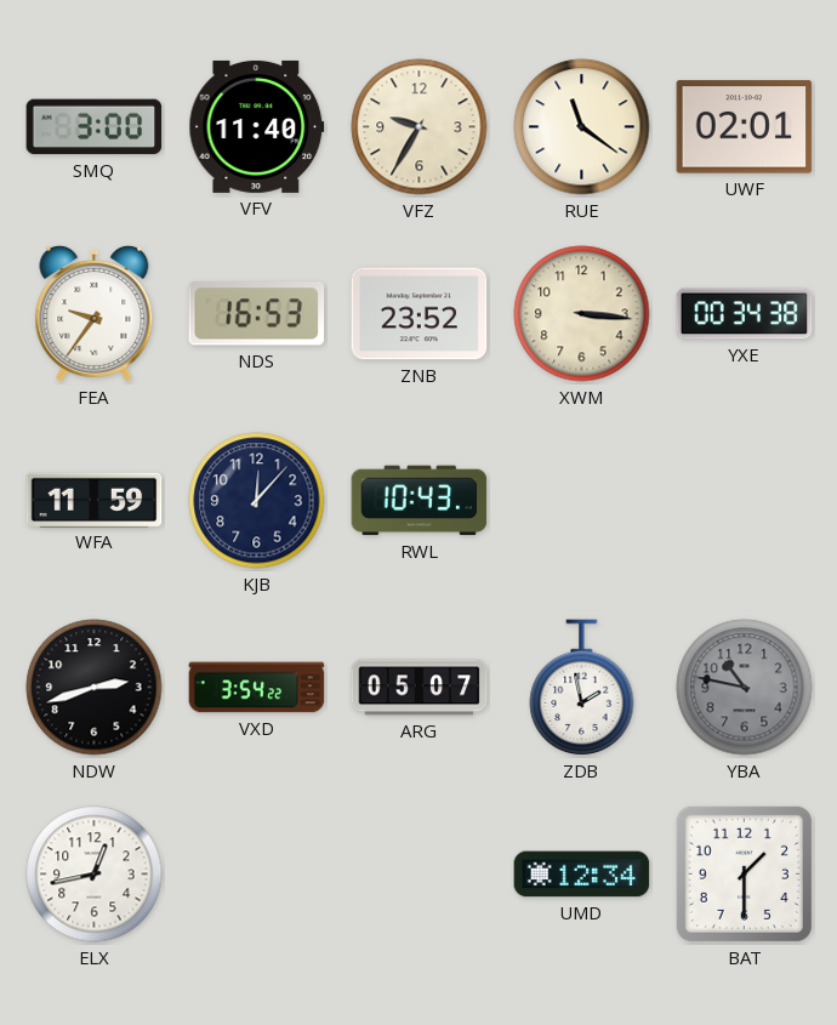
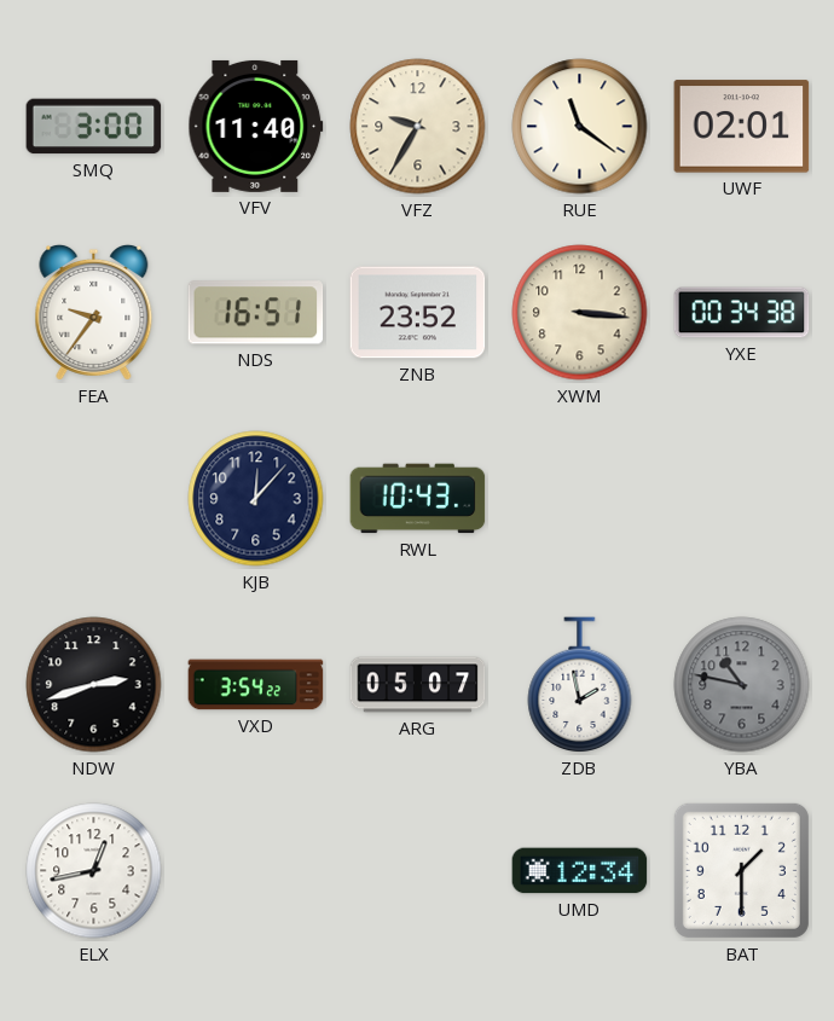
NDS: 16:53 -> 16:51
WFA: 11:59 -> none
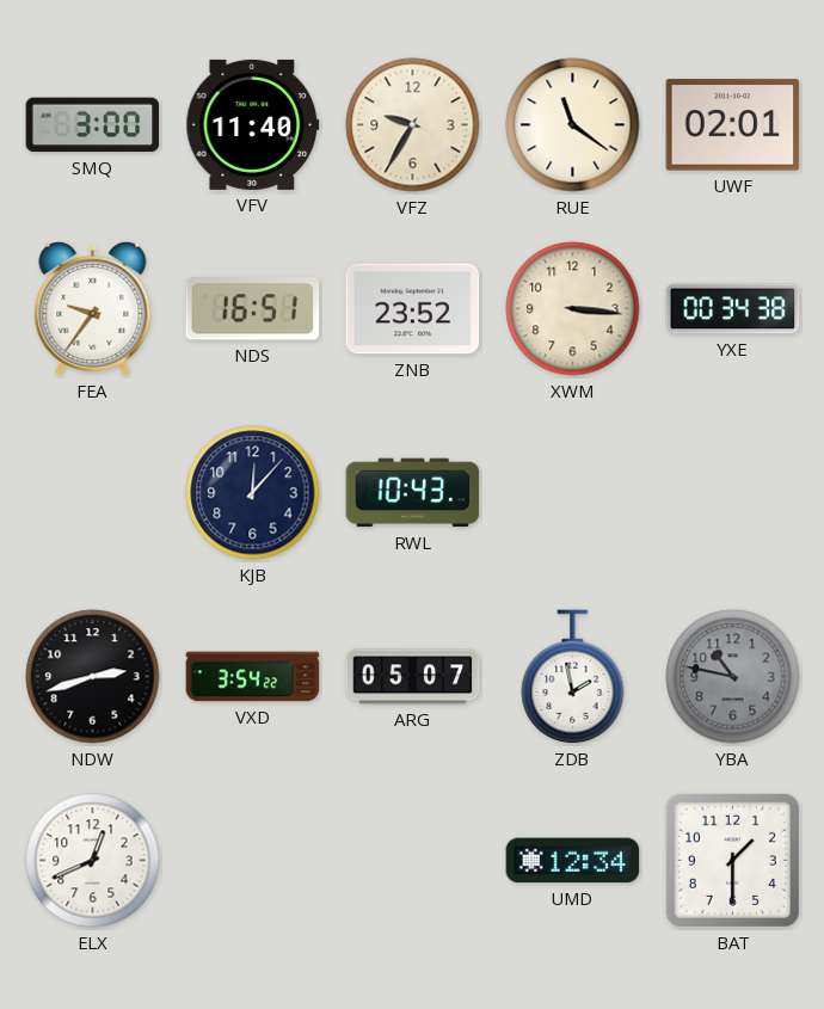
ELX: 12:43 -> 12:41
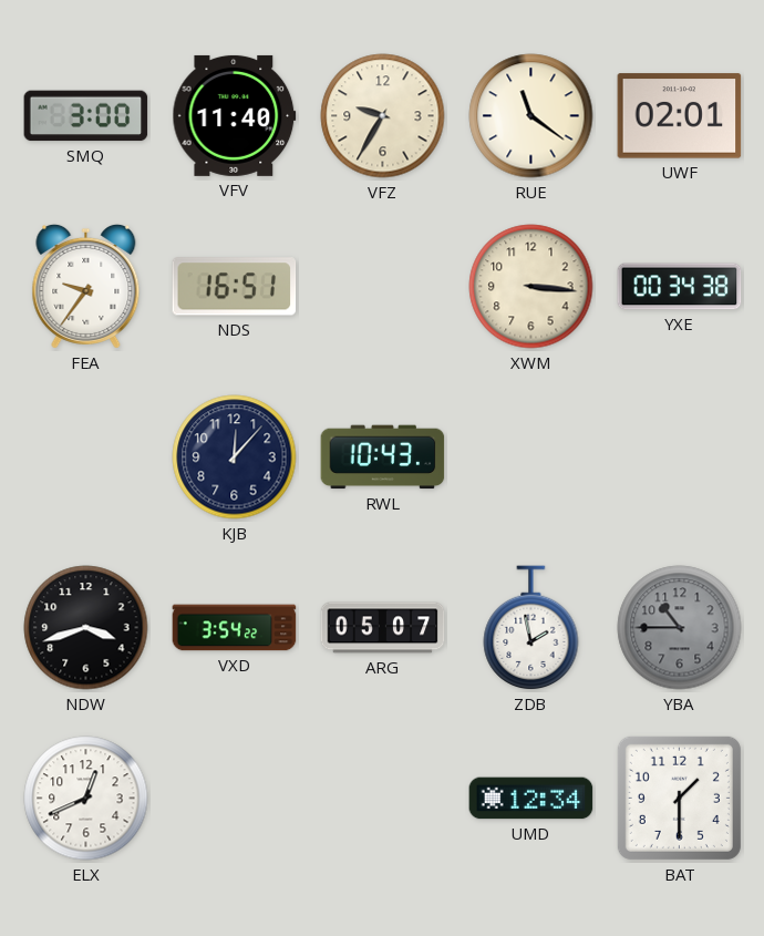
ZNB: 23:52 -> none
NDW: 2:42 -> 3:42
YBA: 10:47 -> 10:45
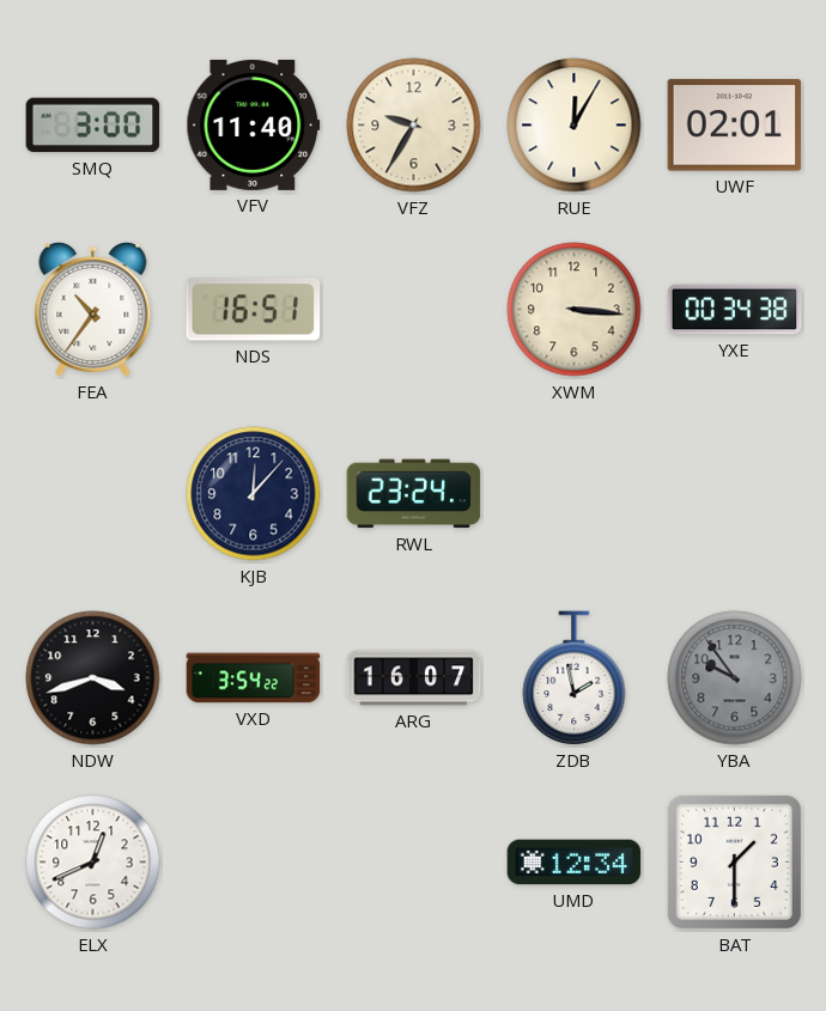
RUE: 11:21 -> 12:05
FEA: 9:36 -> 10:36
RWL: 10:43 -> 23:24
ARG: 05:07 -> 16:07
YBA: 10:45 -> 9:54
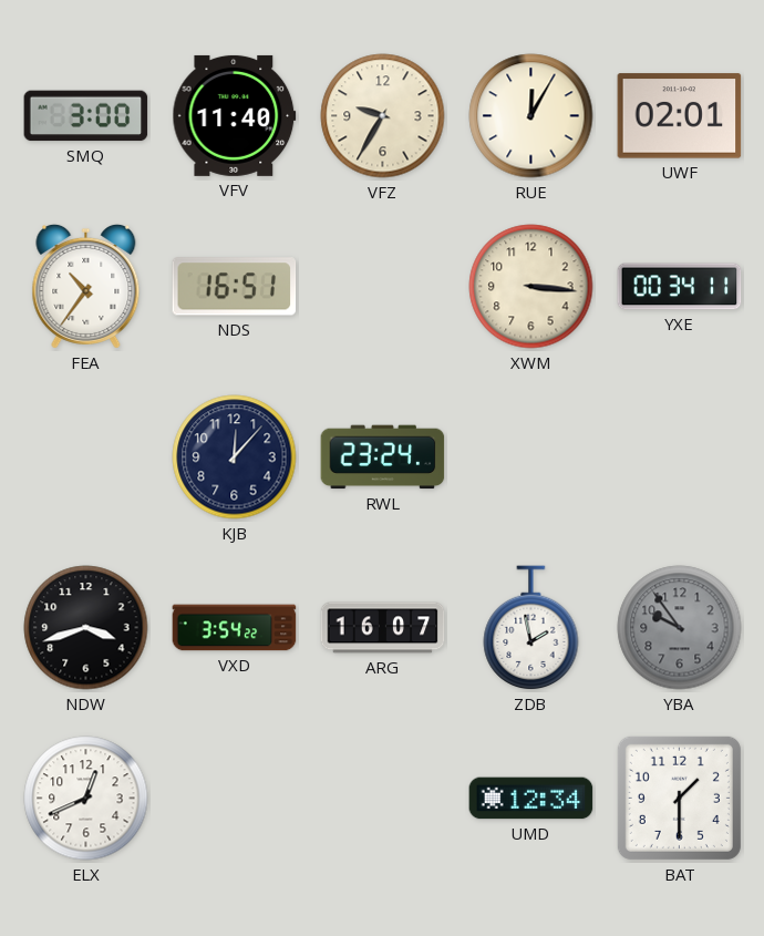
YXE: 00:34:38 -> 00:34:11
